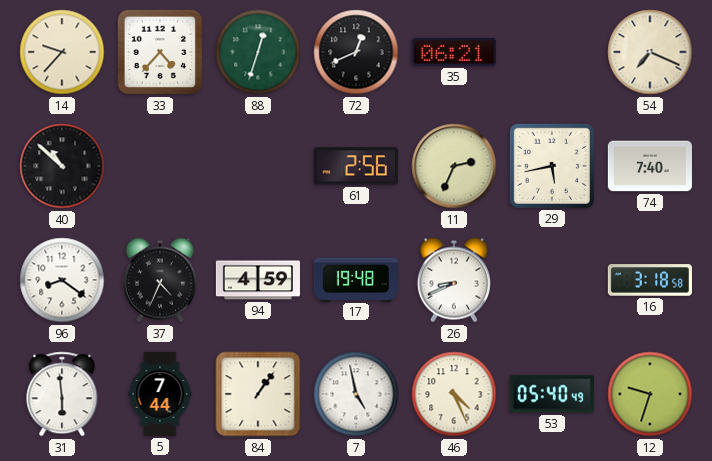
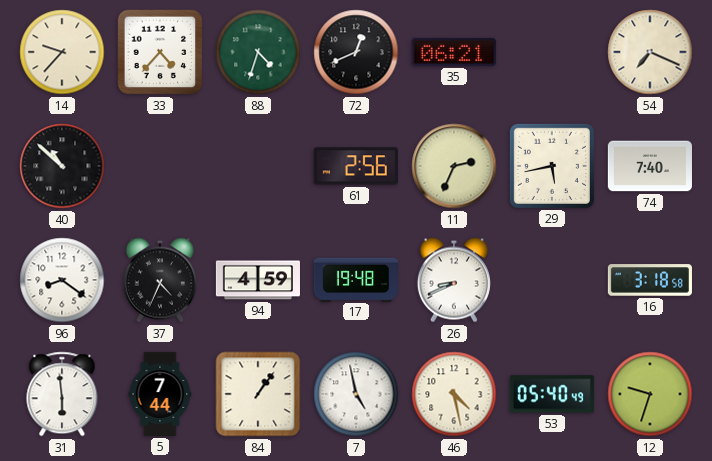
88: 12:33 -> 4:33
46: 4:26 -> 4:28
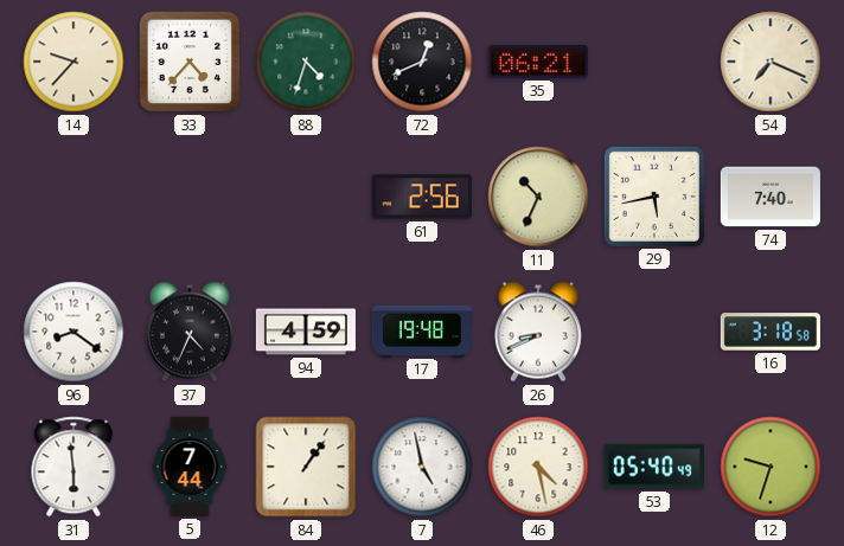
40: 10:52 -> none
11: 2:34 -> 10:34
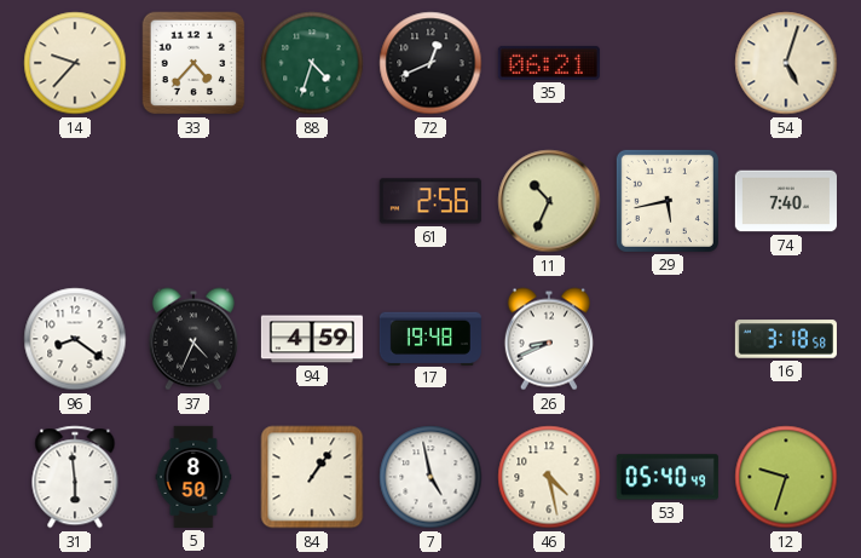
54: 7:19 -> 5:03
5: 7:44 -> 8:50
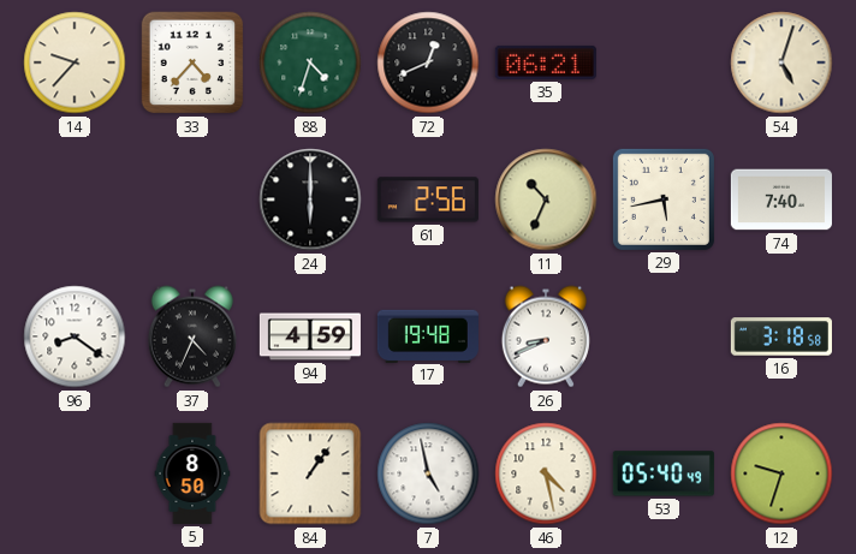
24: none -> 6:00
31: 5:59 -> none
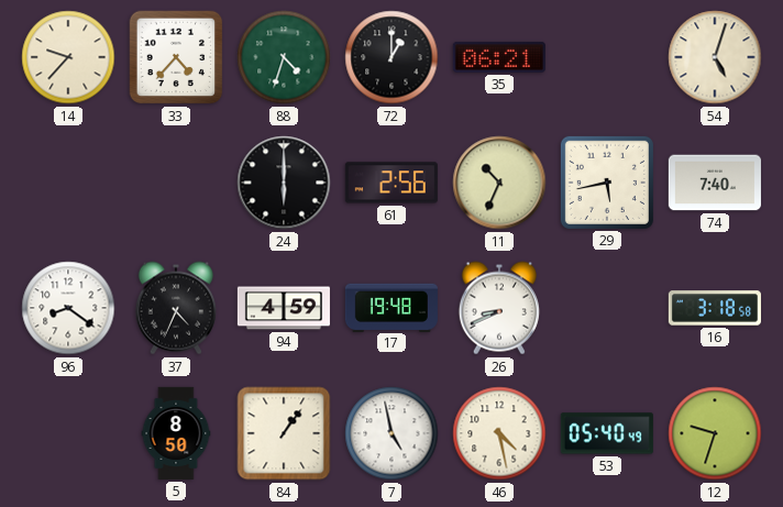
72: 12:41 -> 1:00
